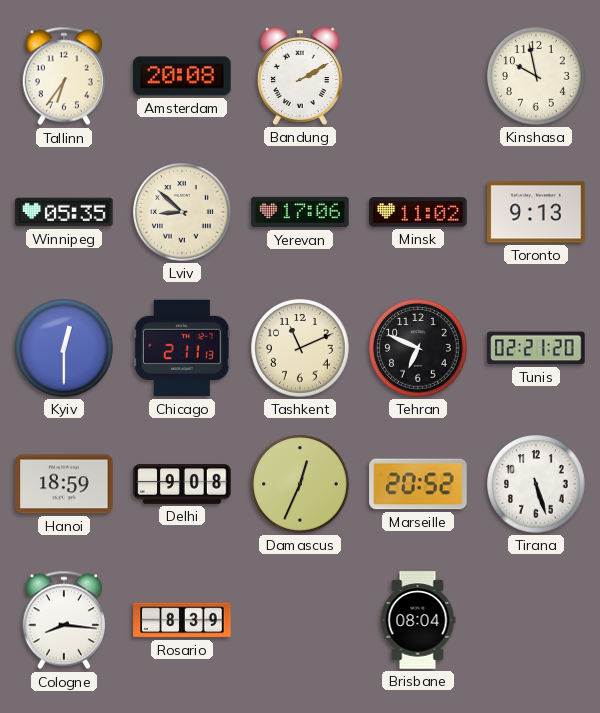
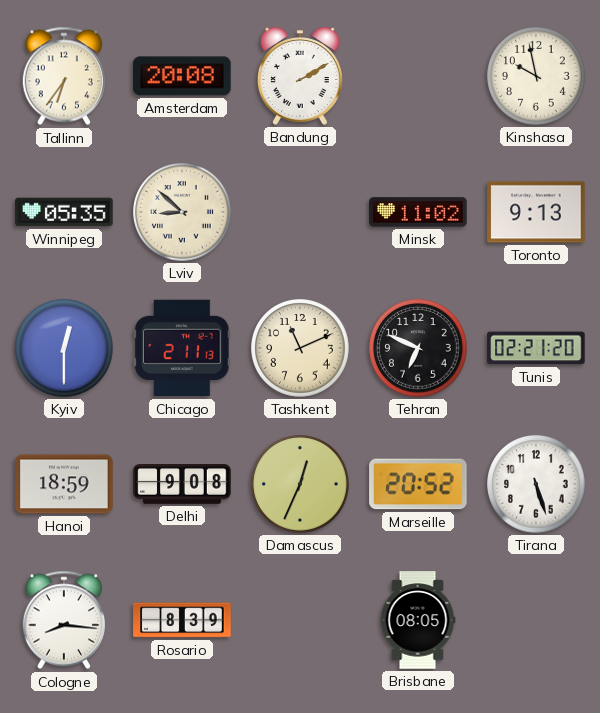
Yerevan: 17:06 -> none
Brisbane: 08:04 -> 08:05
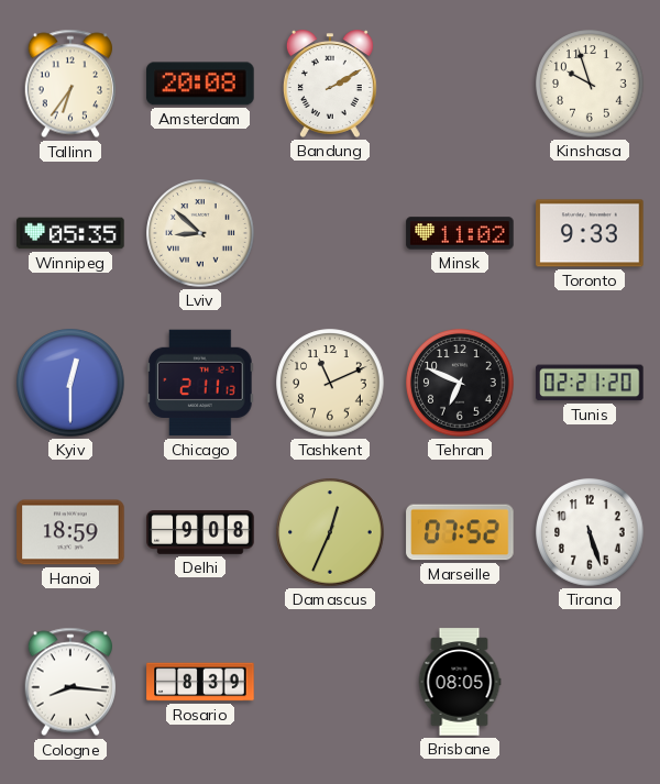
Kinshasa: 9:58 -> 9:57
Toronto: 9:13 -> 9:33
Marseille: 20:52 -> 07:52
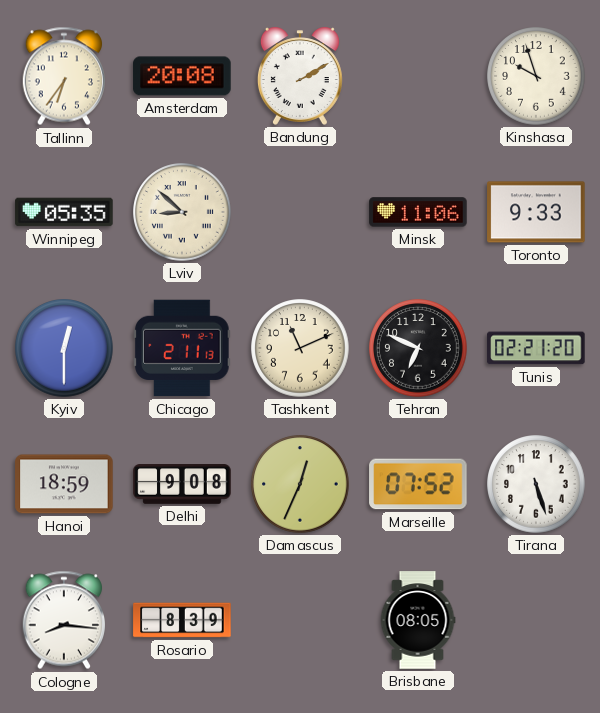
Minsk: 11:02 -> 11:06
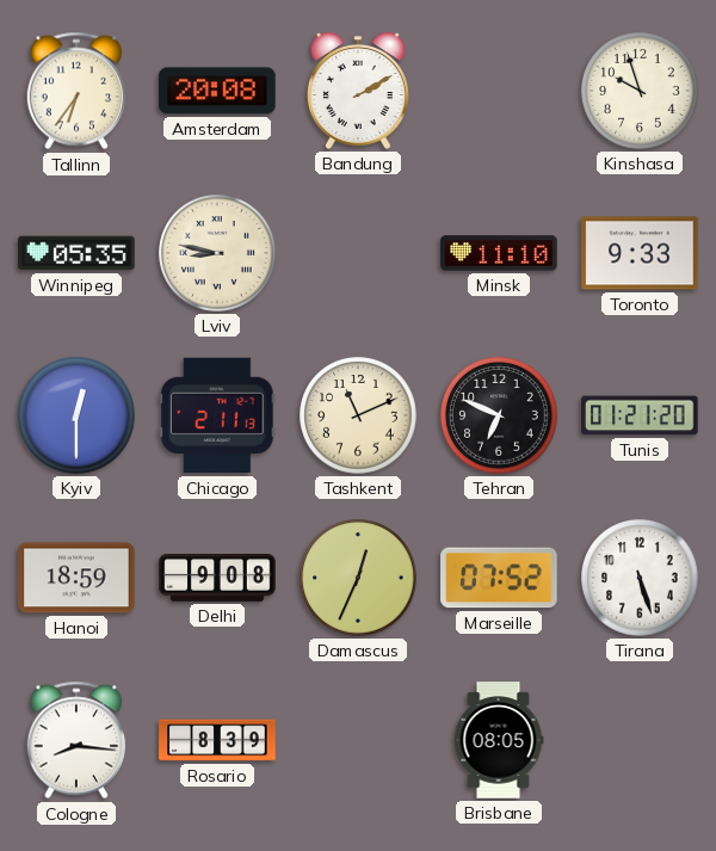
Lviv: 8:52 -> 8:47
Minsk: 11:06 -> 11:10
Tunis: 02:21 -> 01:21
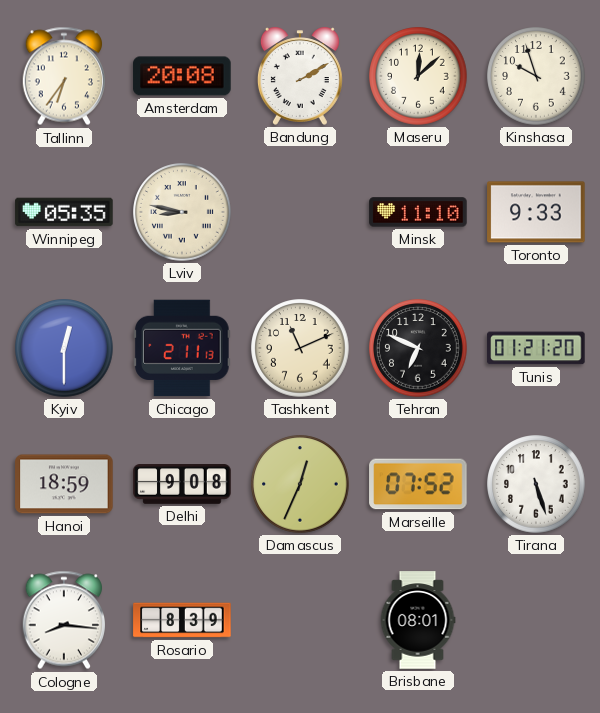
Maseru: none -> 12:08
Brisbane: 08:05 -> 08:01
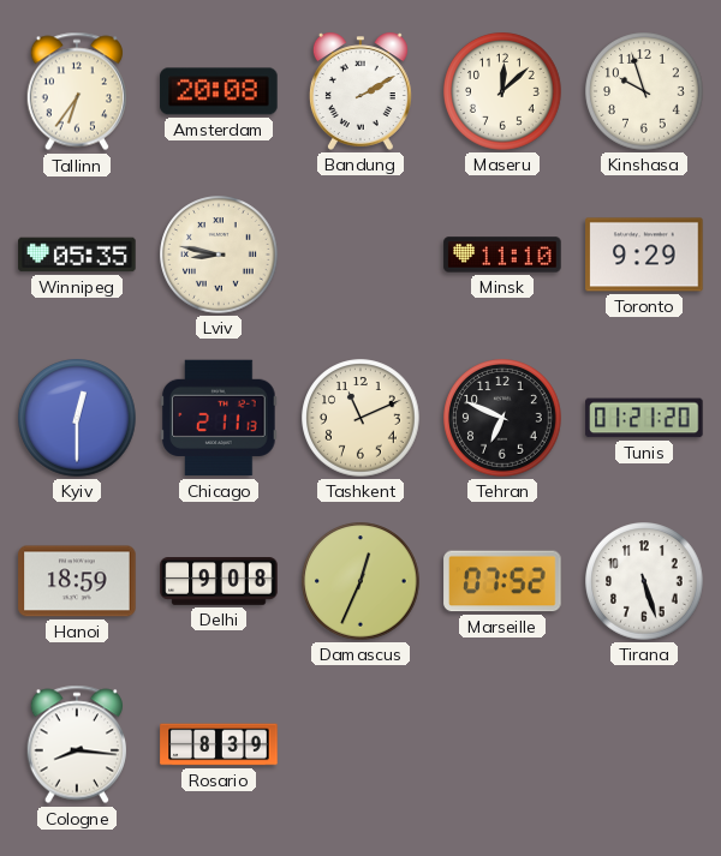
Toronto: 9:33 -> 9:29
Brisbane: 08:01 -> none
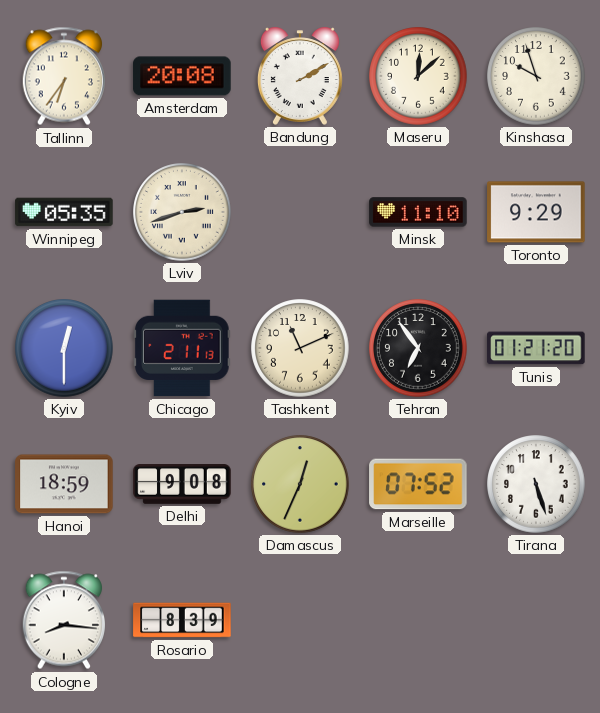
Lviv: 8:47 -> 2:42
Tehran: 6:49 -> 6:54
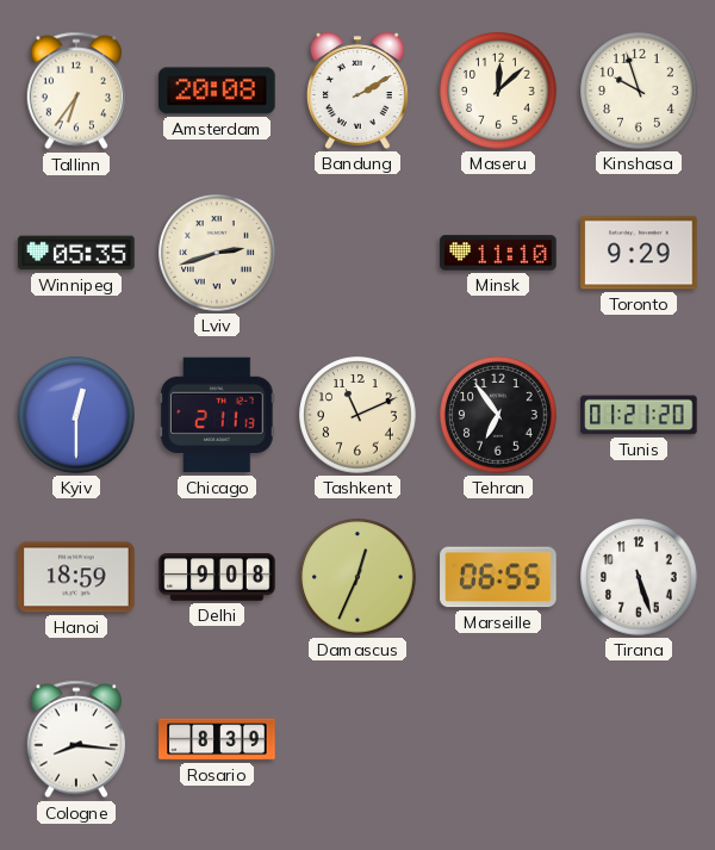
Marseille: 07:52 -> 06:55
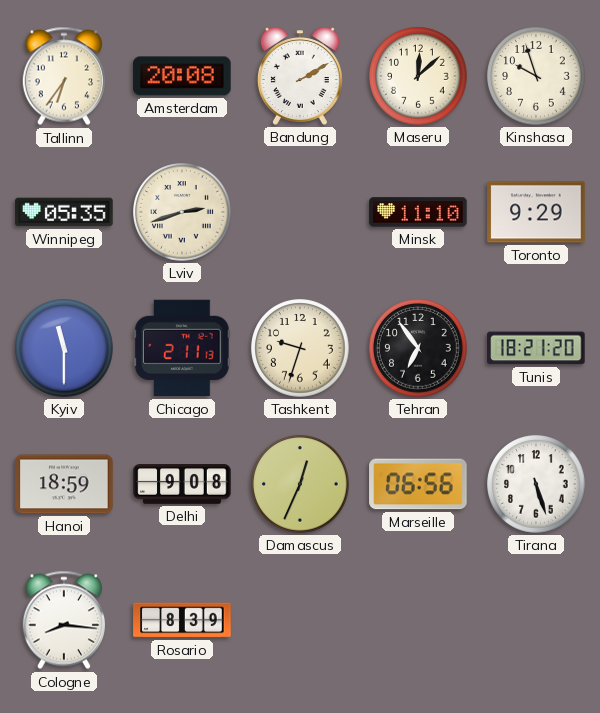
Kyiv: 12:30 -> 11:30
Tashkent: 11:11 -> 9:33
Tunis: 01:21 -> 18:21
Marseille: 06:55 -> 06:56
